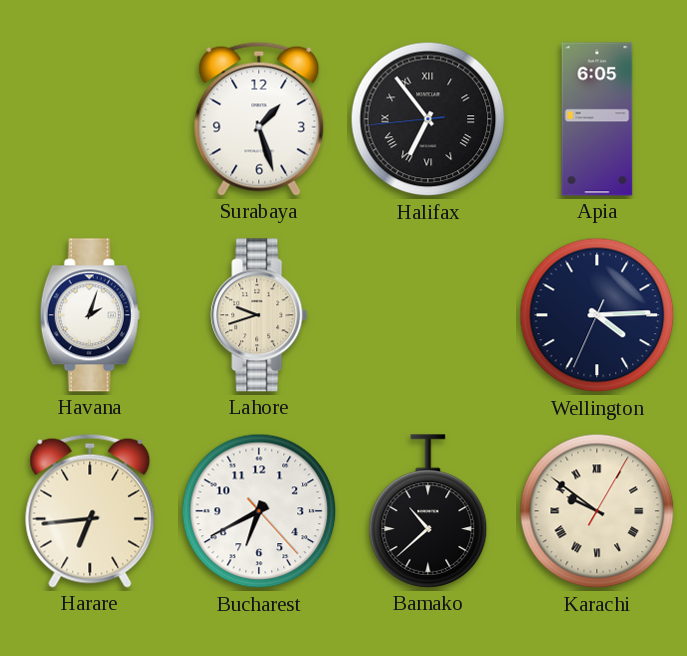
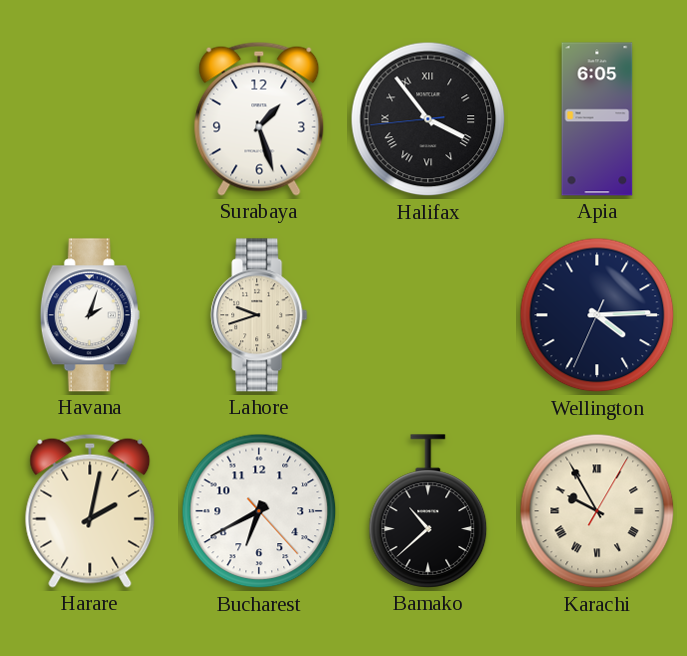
Halifax: 6:53 -> 3:53
Harare: 6:44 -> 2:02
Karachi: 9:51 -> 9:55
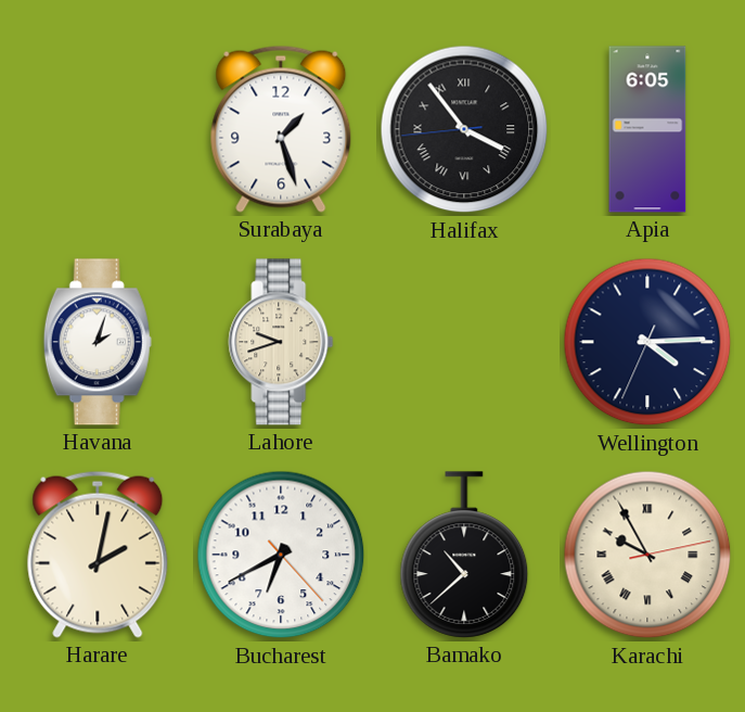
Karachi: 9:55:05 -> 9:55:13
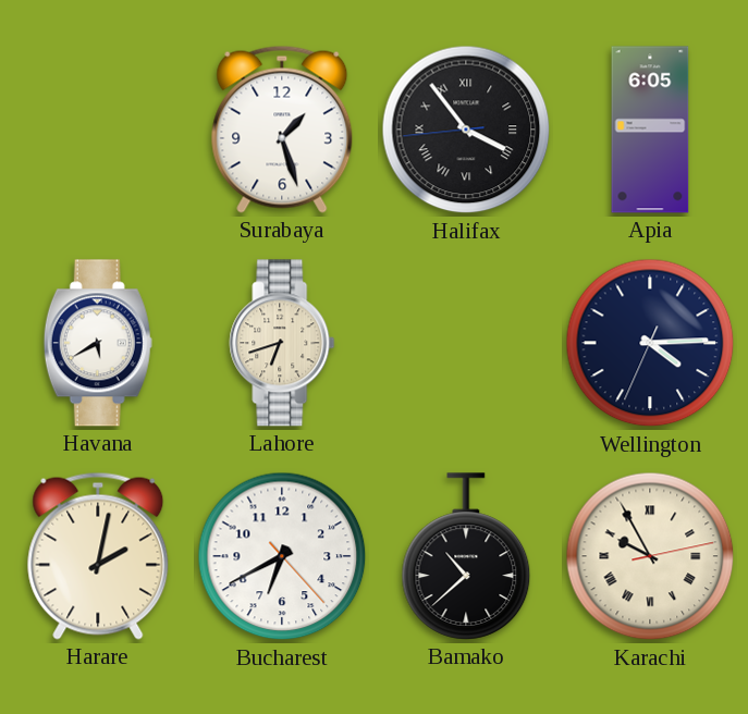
Havana: 2:03 -> 5:40
Lahore: 9:42 -> 6:42
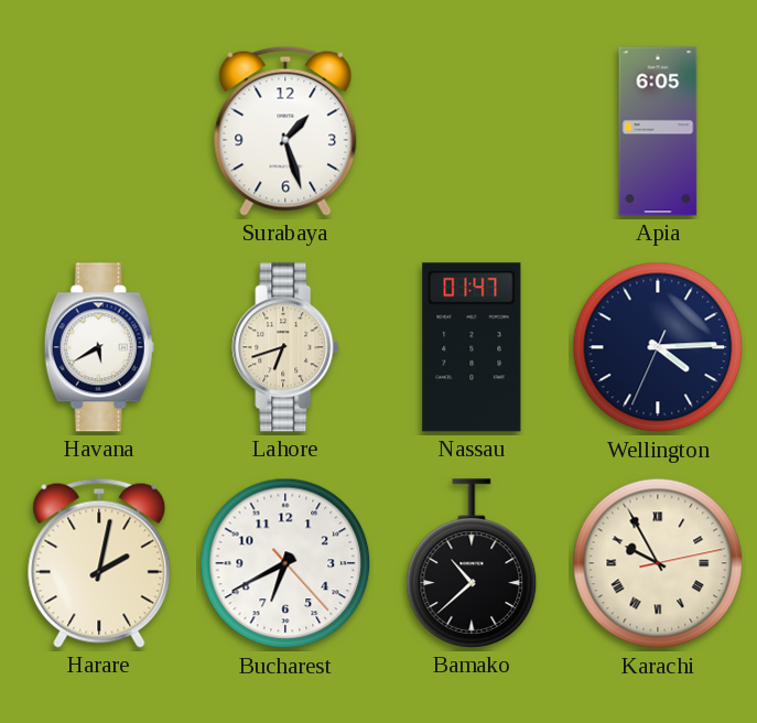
Halifax: 3:53 -> none
Nassau: none -> 01:47
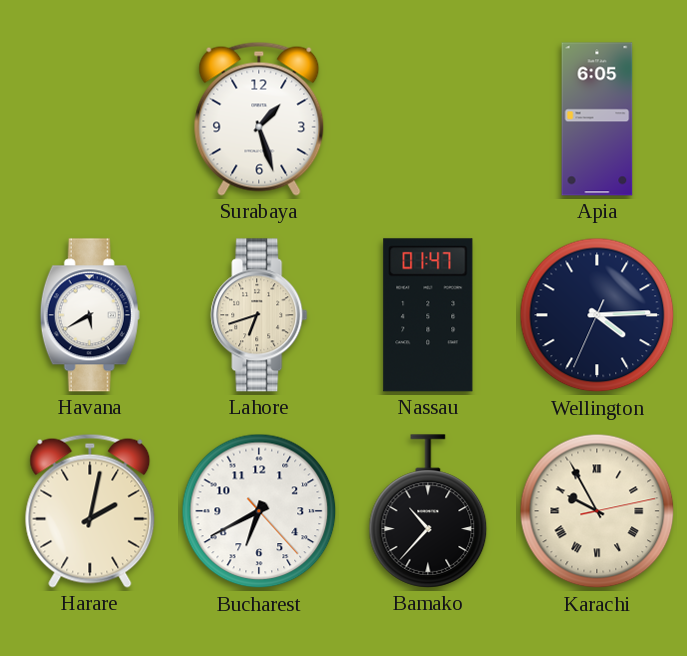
Bamako: 10:38 -> 10:37
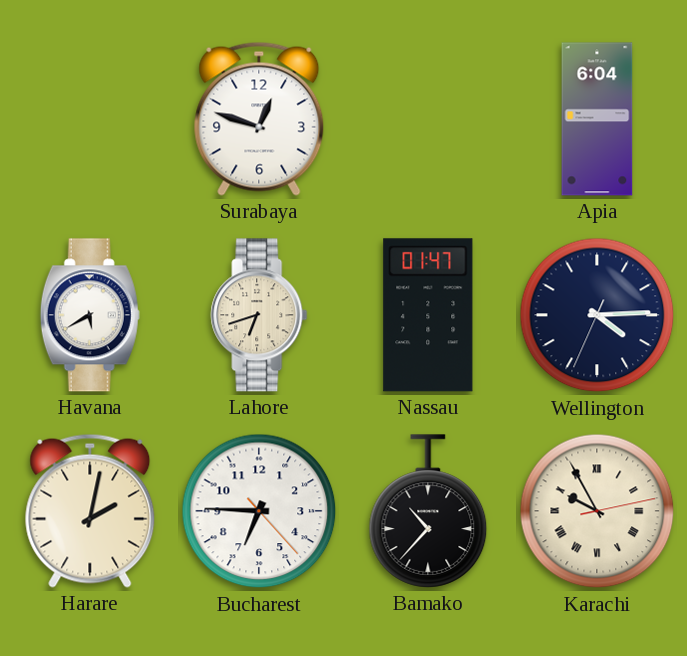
Surabaya: 1:27 -> 12:48
Apia: 6:05 -> 6:04
Bucharest: 6:40 -> 6:45
